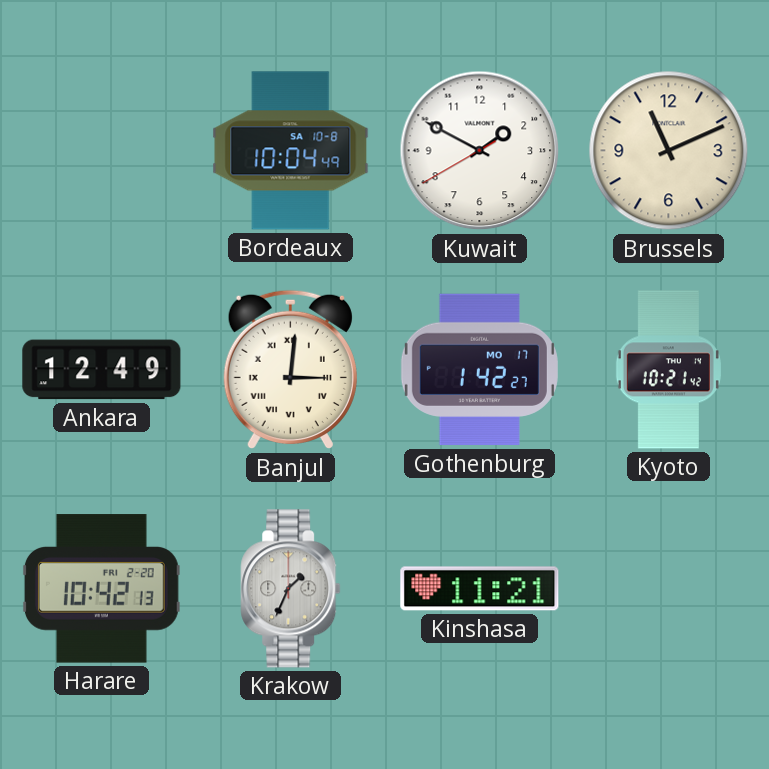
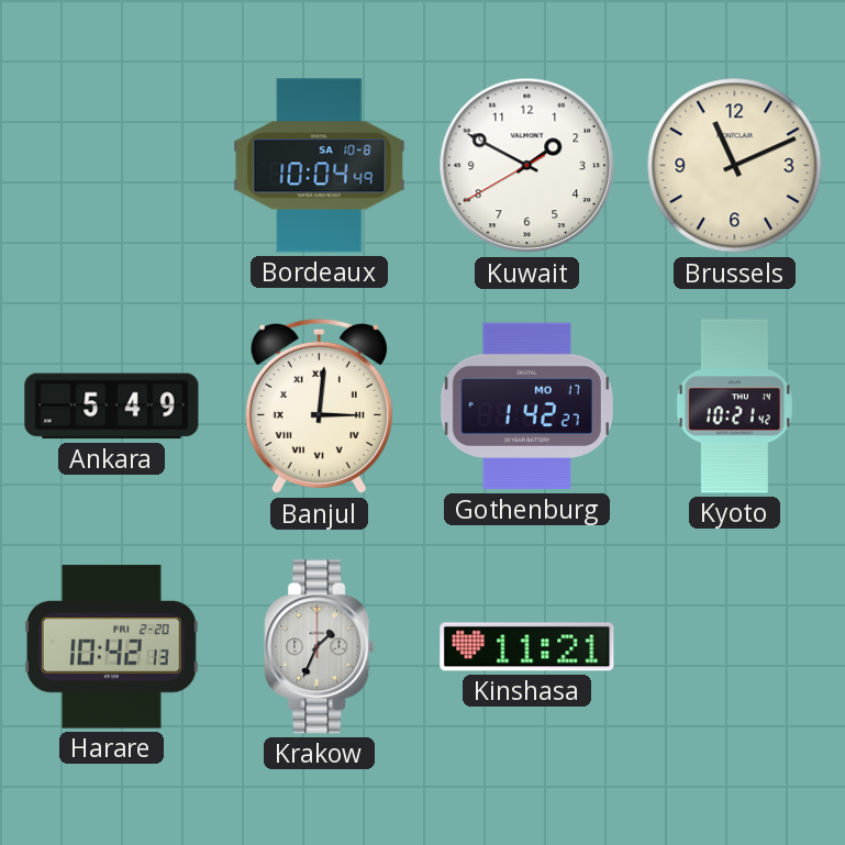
Ankara: 12:49 -> 5:49
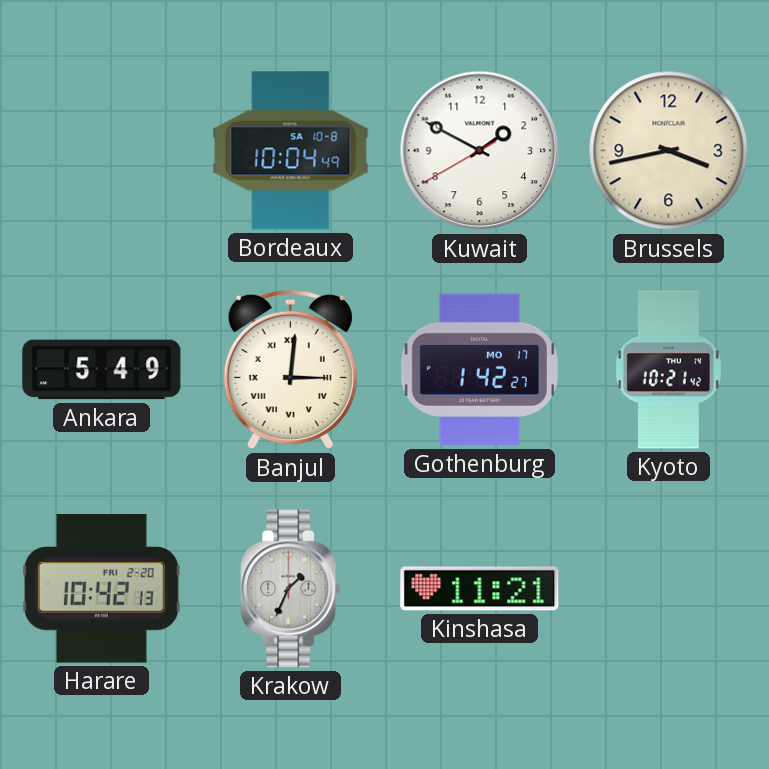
Brussels: 11:11 -> 3:43
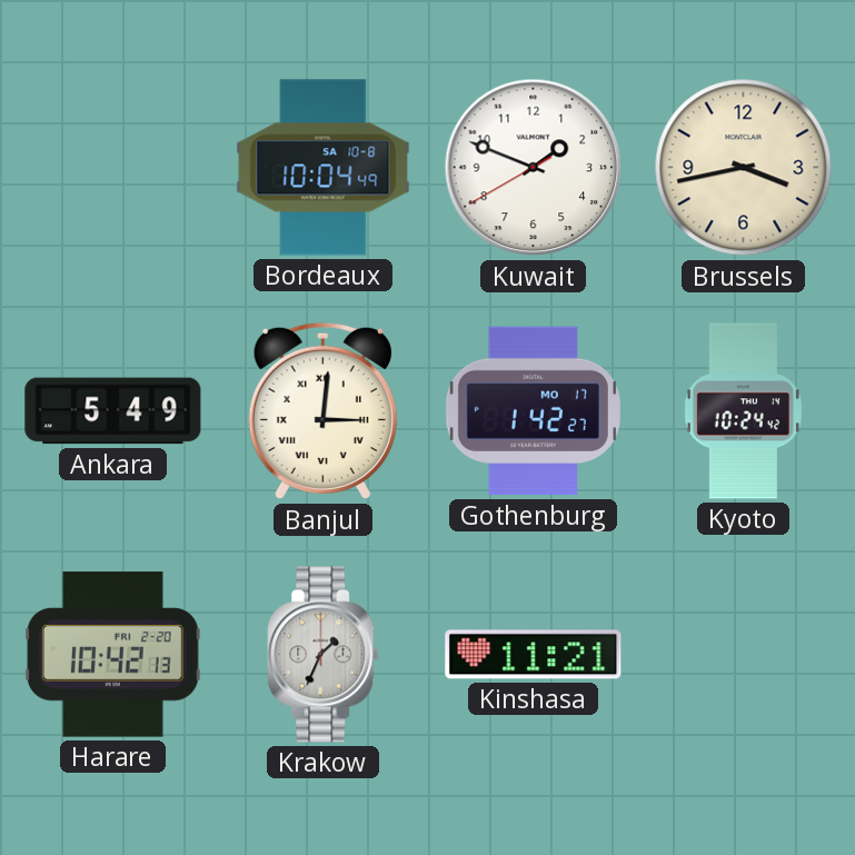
Kuwait: 1:49 -> 1:48
Kyoto: 10:21 -> 10:24
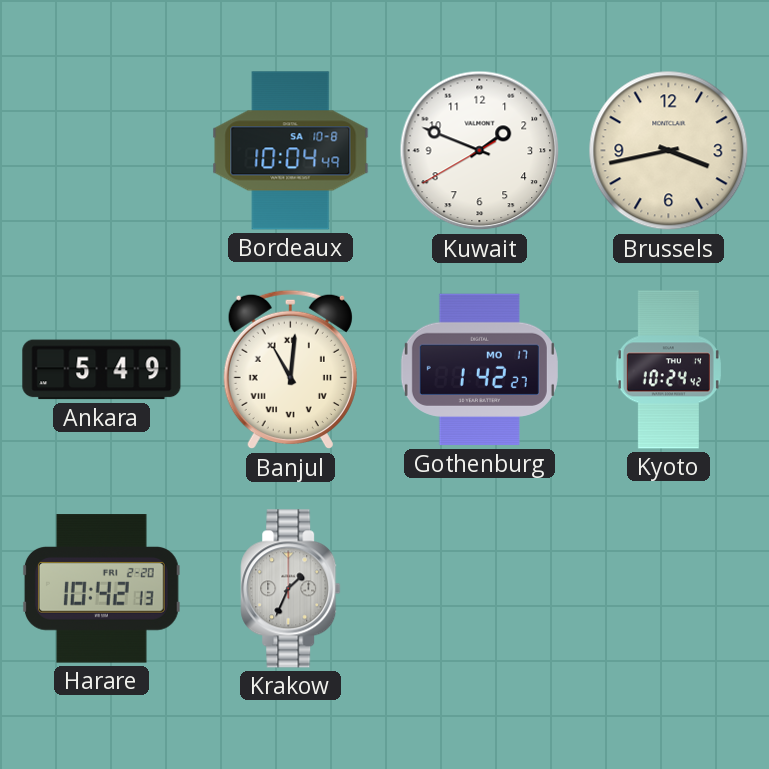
Banjul: 3:01 -> 11:01
Kinshasa: 11:21 -> none
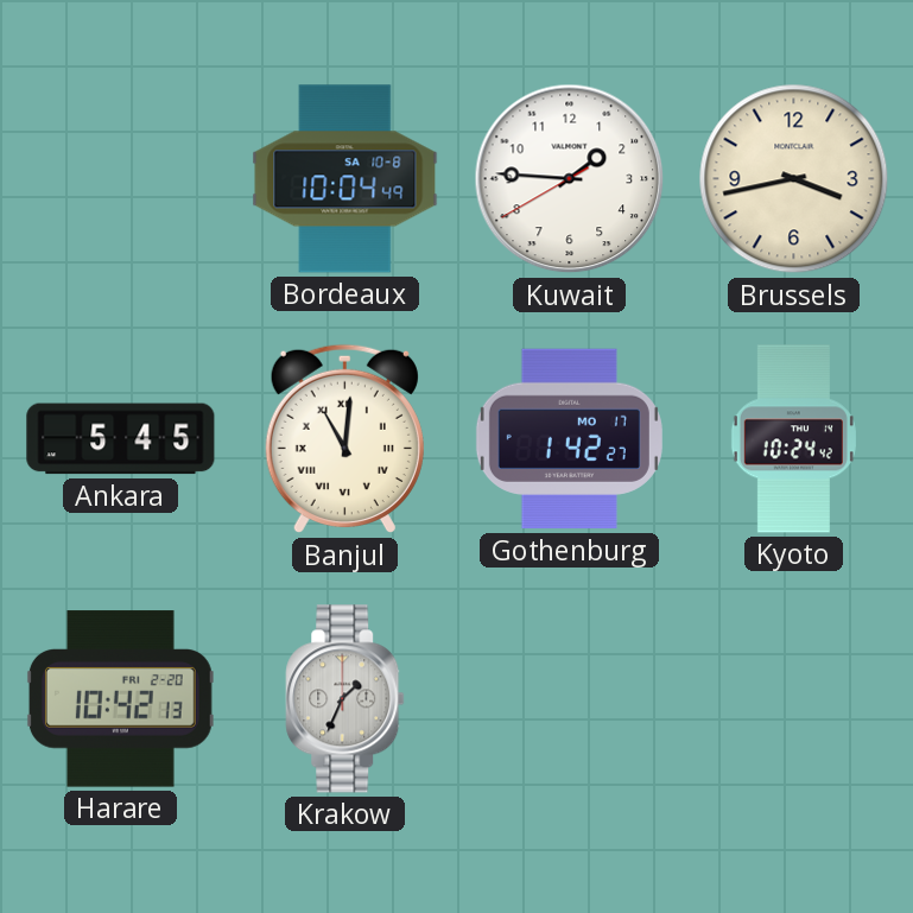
Kuwait: 1:48 -> 1:45
Ankara: 5:49 -> 5:45
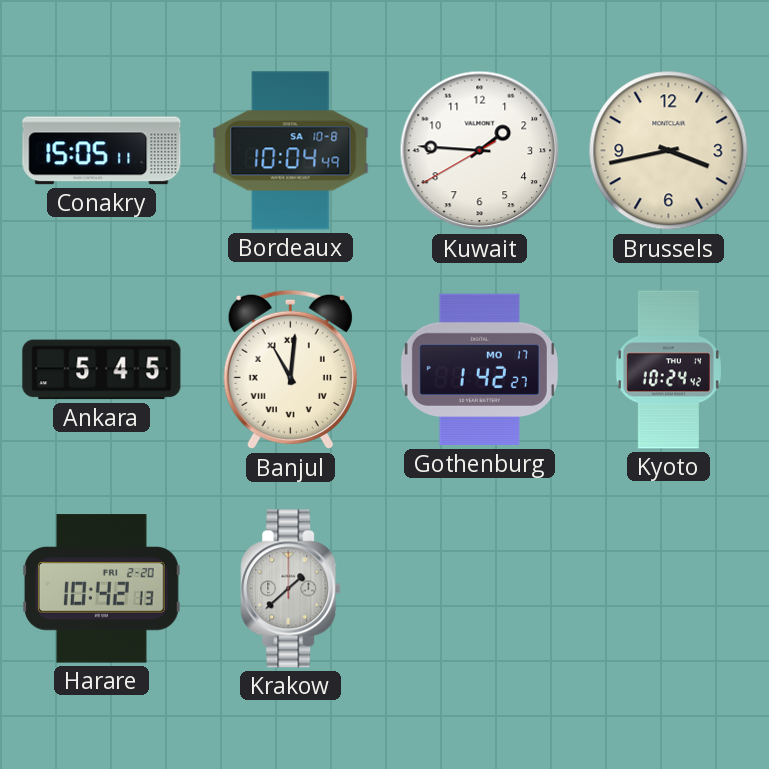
Conakry: none -> 15:05
Krakow: 1:34 -> 1:38
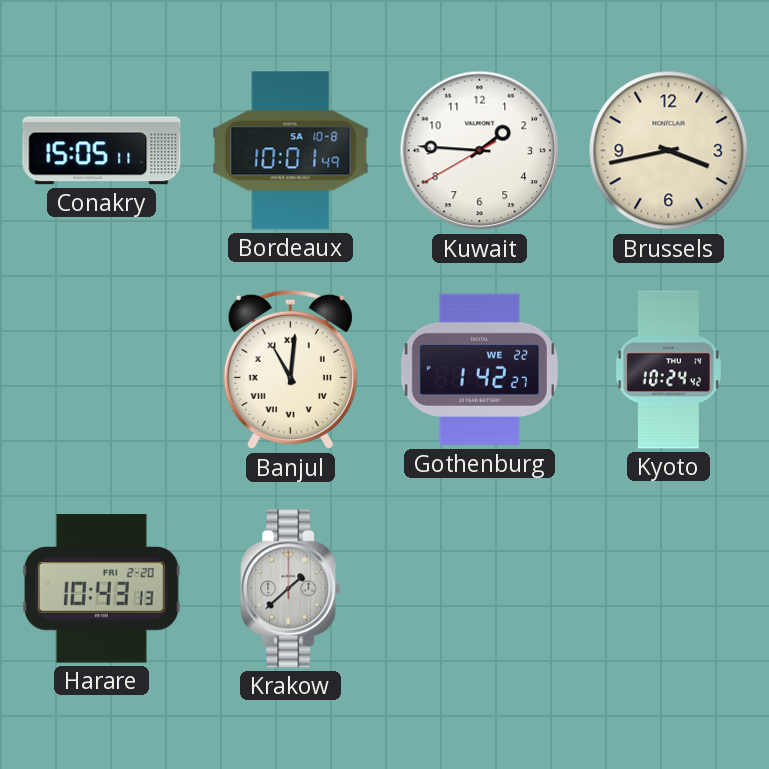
Bordeaux: 10:04 -> 10:01
Ankara: 5:45 -> none
Gothenburg date: MO 17 -> WE 22
Harare: 10:42 -> 10:43
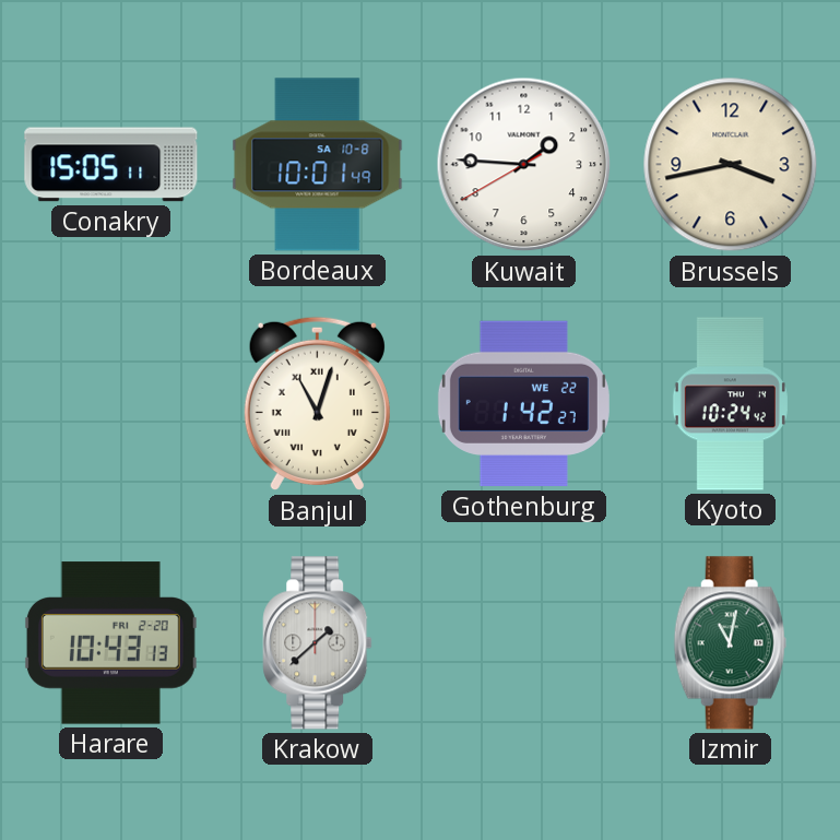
Banjul: 11:01 -> 11:03
Izmir: none -> 11:02
